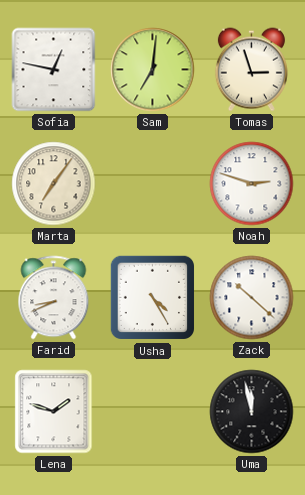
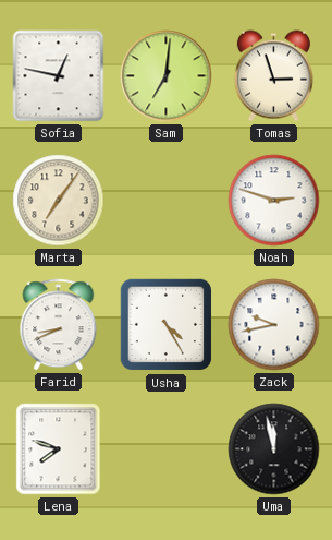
Zack: 10:22 -> 9:43
Lena: 1:48 -> 7:48
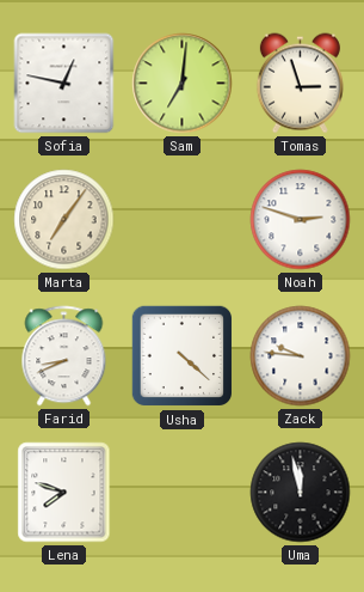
Usha: 4:25 -> 4:22
Zack: 9:43 -> 9:46
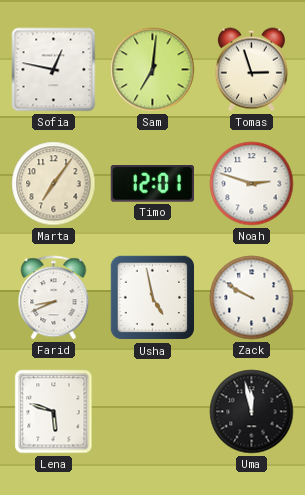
Timo: none -> 12:01
Usha: 4:22 -> 4:58
Zack: 9:46 -> 9:50
Lena: 7:48 -> 5:48
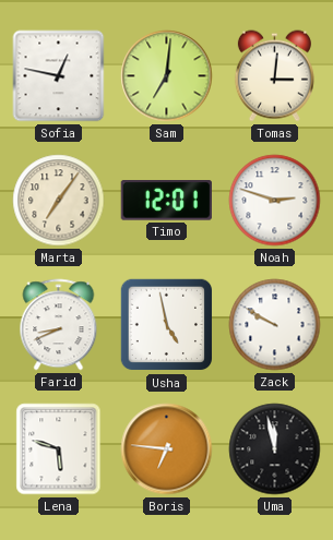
Tomas: 2:57 -> 3:01
Boris: none -> 6:46
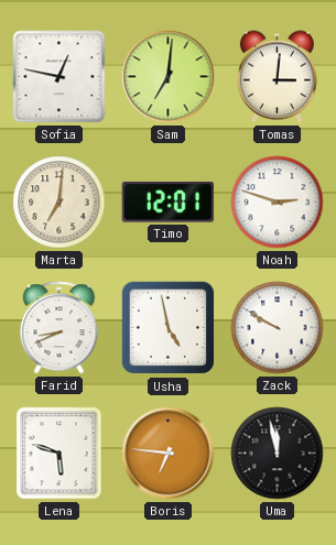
Marta: 7:06 -> 7:01
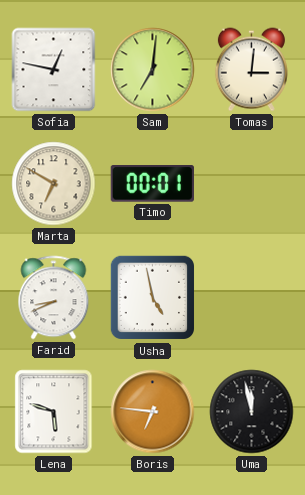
Marta: 7:01 -> 6:50
Timo: 12:01 -> 00:01
Noah: 2:48 -> none
Zack: 9:50 -> none
